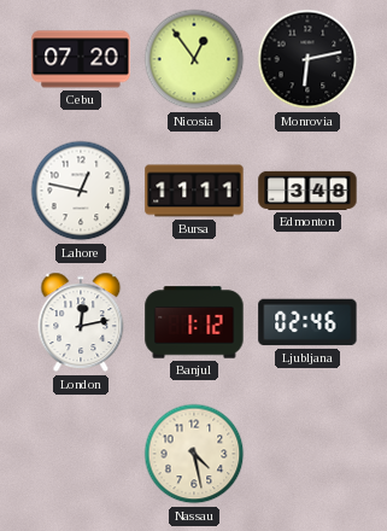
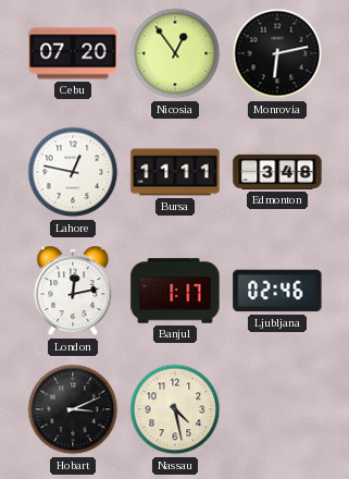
Banjul: 1:12 -> 1:17
Hobart: none -> 3:11
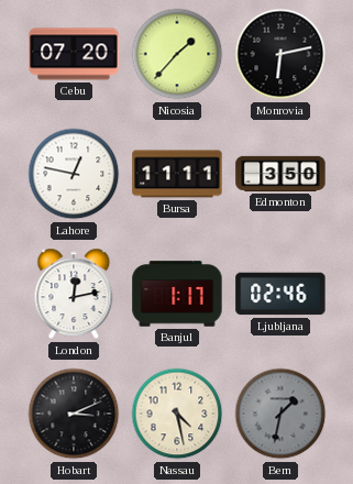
Nicosia: 12:54 -> 1:37
Edmonton: 3:48 -> 3:50
Bern: none -> 1:32
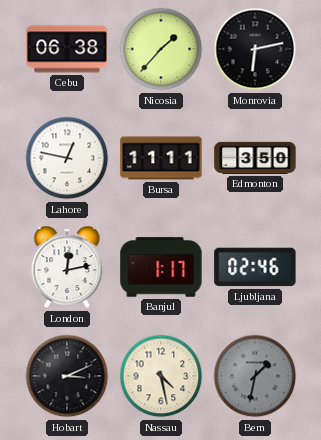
Cebu: 07:20 -> 06:38
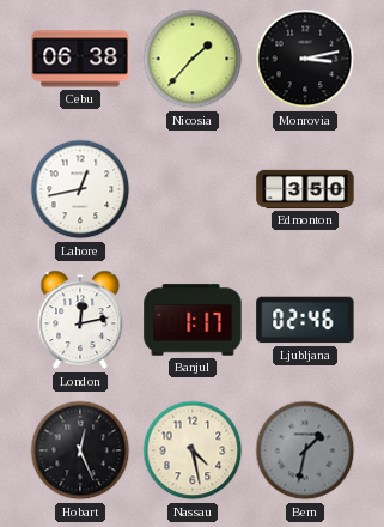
Monrovia: 6:13 -> 3:13
Lahore: 12:47 -> 12:43
Bursa: 11:11 -> none
Hobart: 3:11 -> 12:26
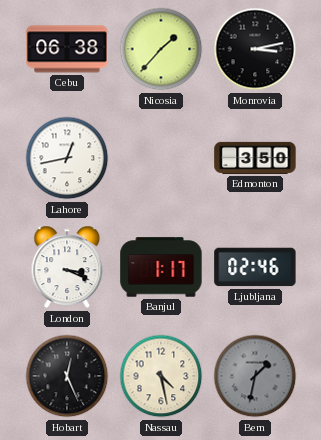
London: 12:13 -> 3:19
